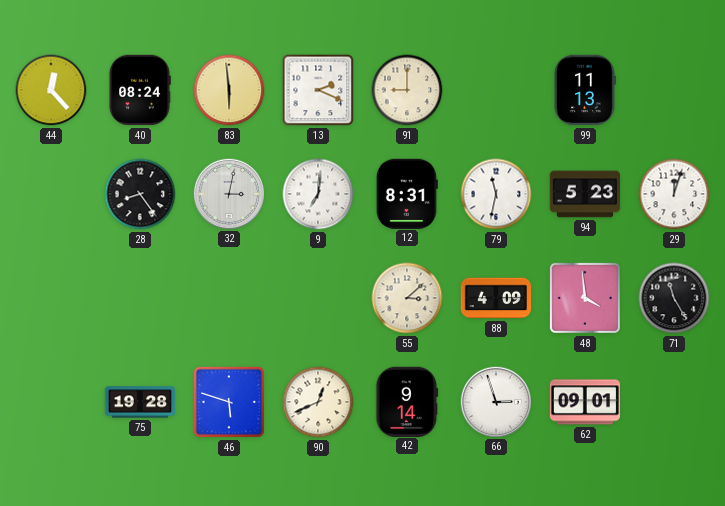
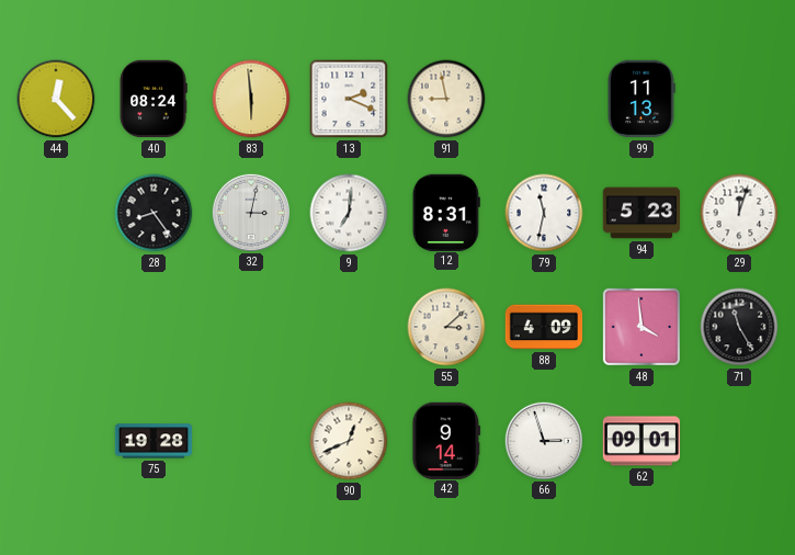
91: 9:00 -> 8:58
46: 5:48 -> none
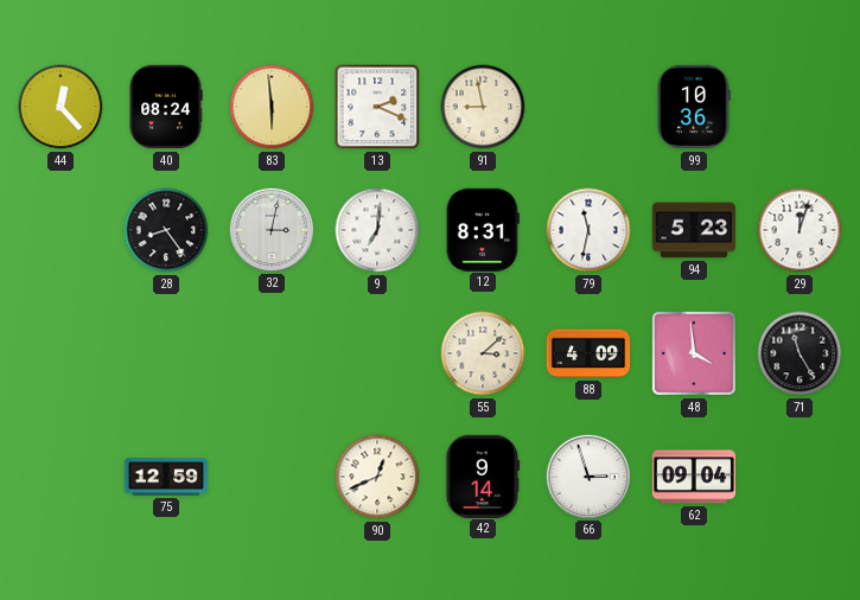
99: 11:13 -> 10:36
75: 19:28 -> 12:59
62: 09:01 -> 09:04
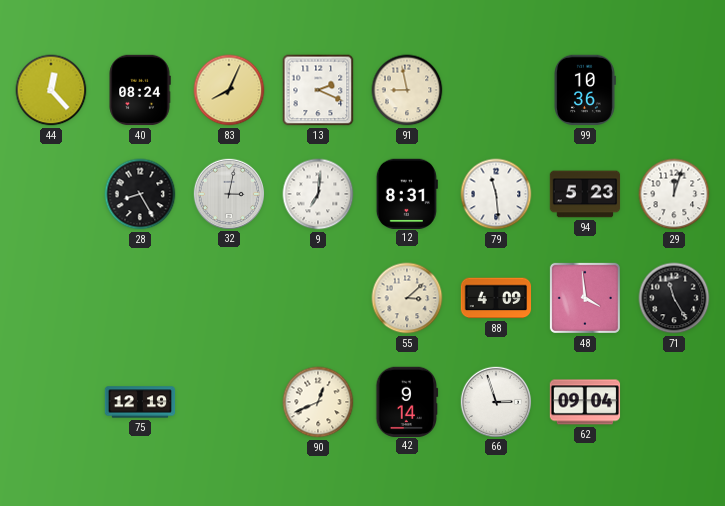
83: 5:59 -> 8:04
28: 8:24 -> 8:25
79: 11:32 -> 11:29
75: 12:59 -> 12:19
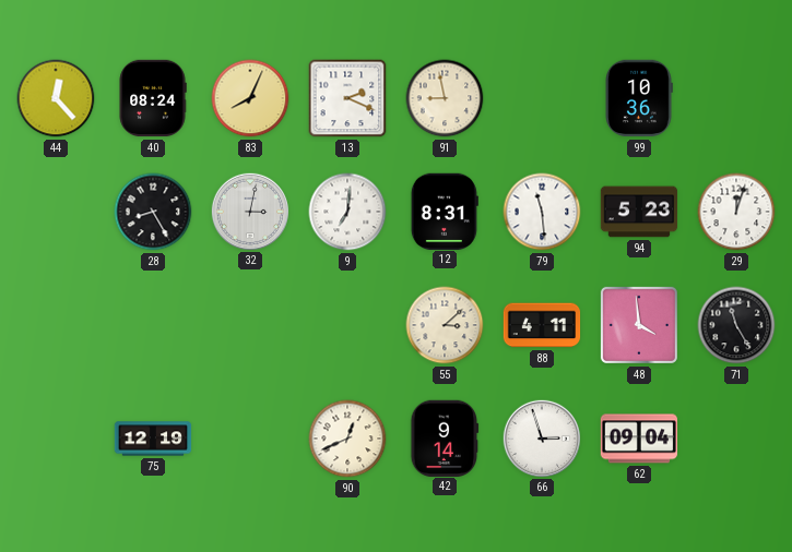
88: 4:09 -> 4:11
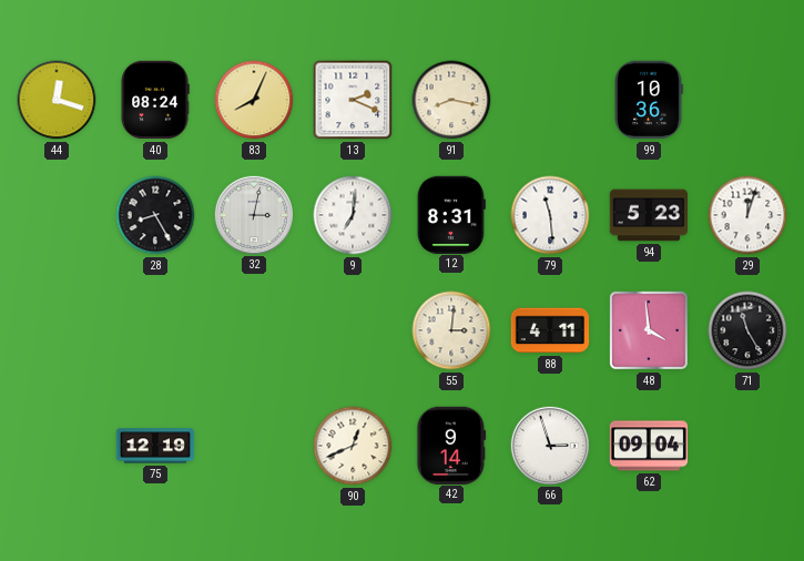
44: 12:23 -> 12:18
91: 8:58 -> 8:17
55: 3:08 -> 3:01
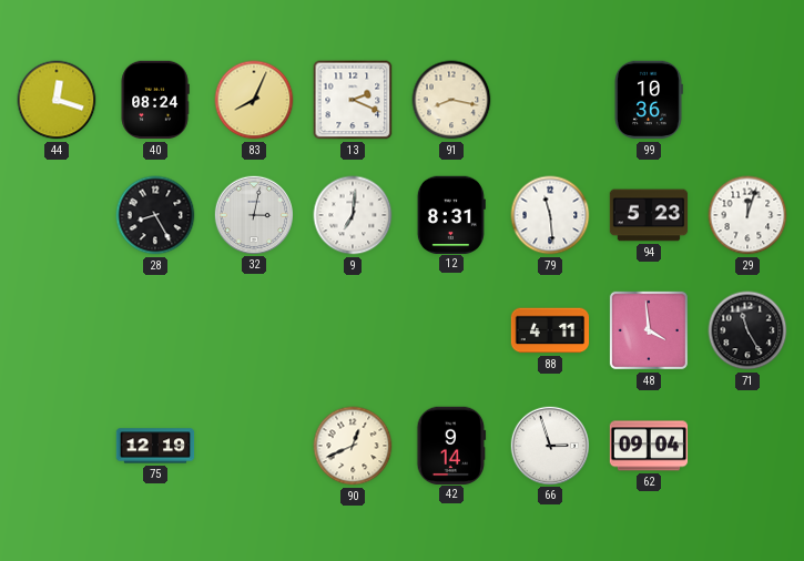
55: 3:01 -> none
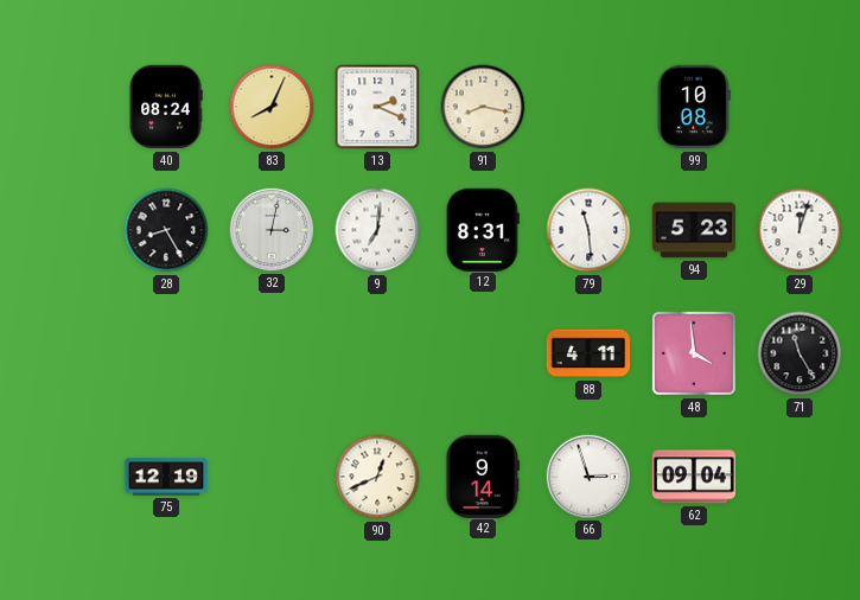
44: 12:18 -> none
99: 10:36 -> 10:08
